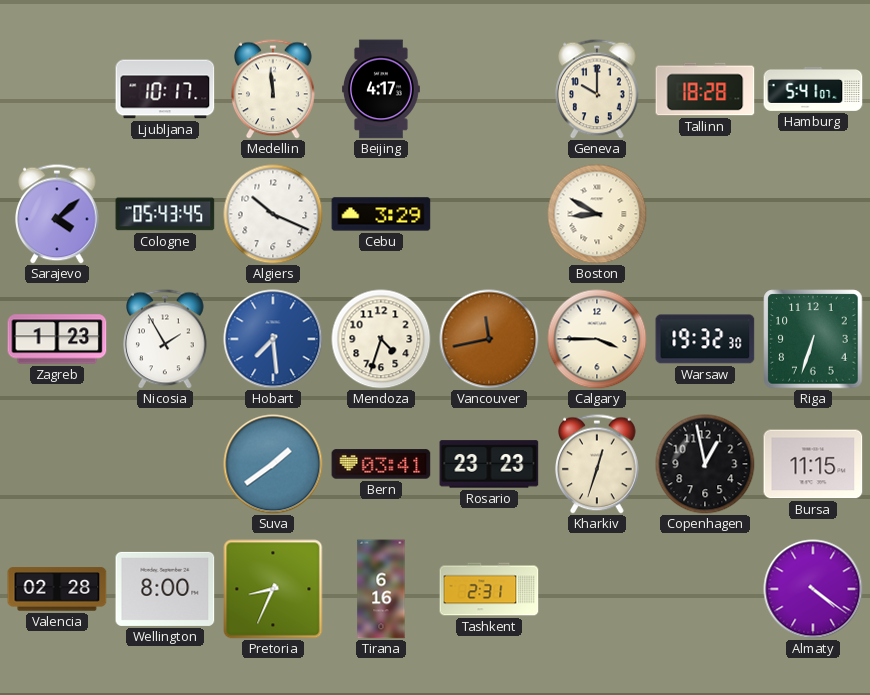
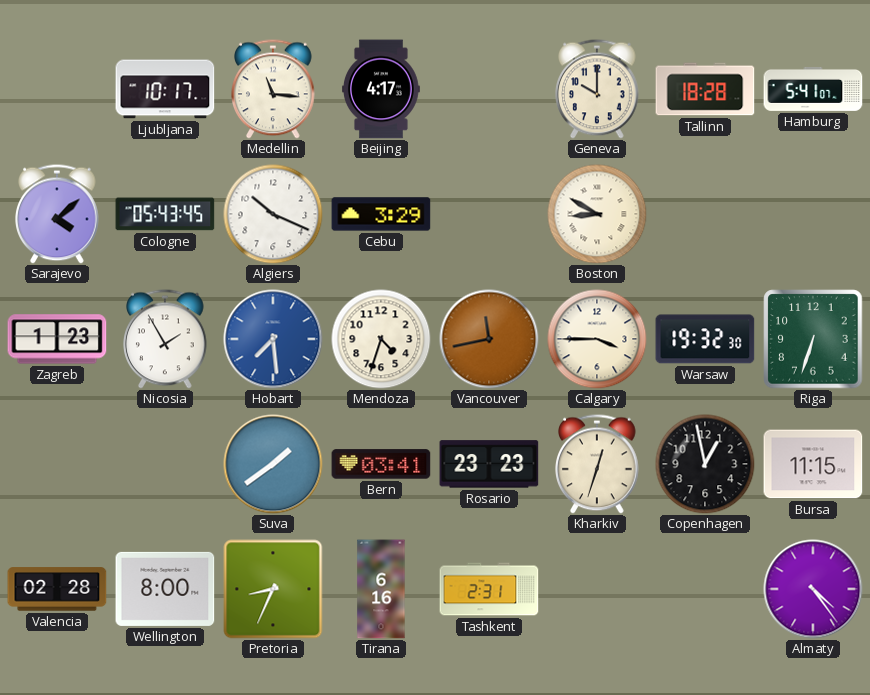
Medellin: 11:59 -> 11:16
Almaty: 4:21 -> 4:24
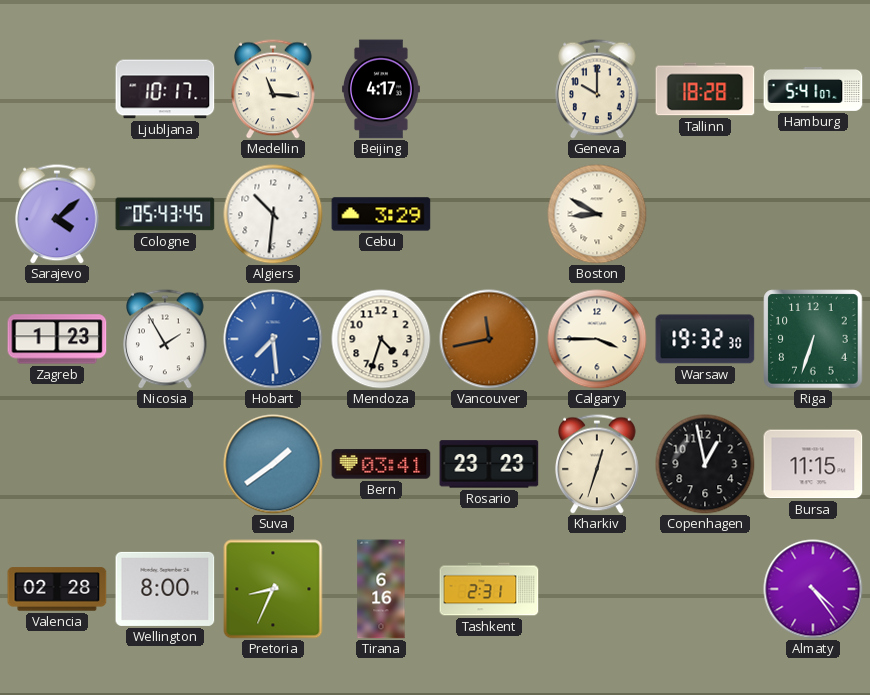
Algiers: 10:19 -> 10:31
